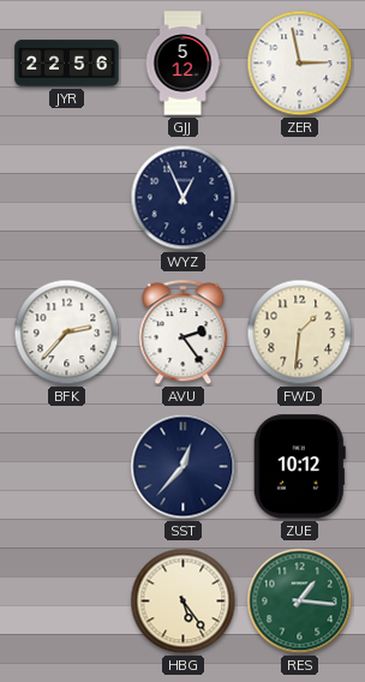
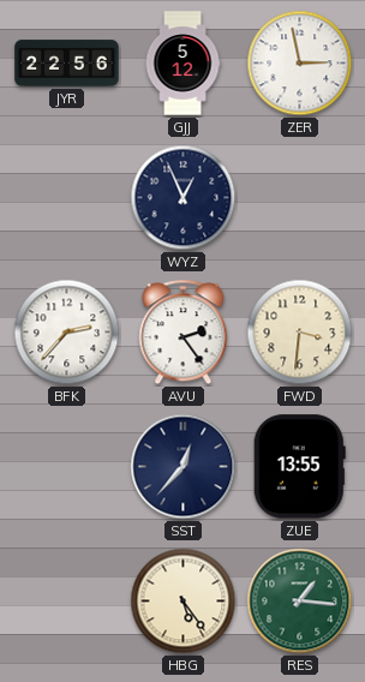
FWD: 1:31 -> 3:31
ZUE: 10:12 -> 13:55
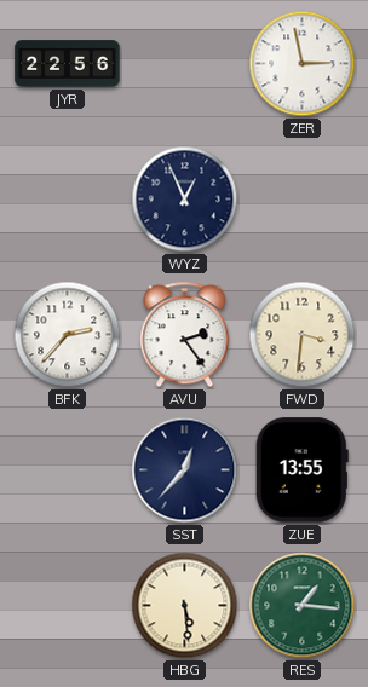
GJJ: 5:12 -> none
HBG: 5:24 -> 5:29
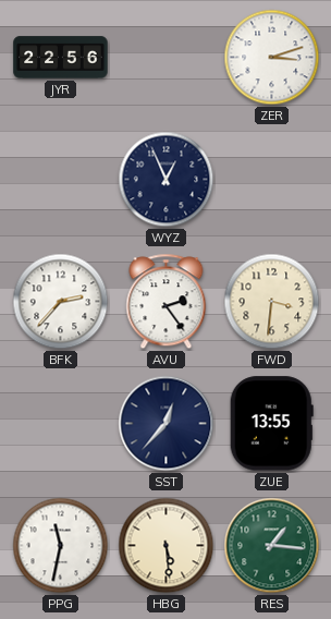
ZER: 2:58 -> 3:12
PPG: none -> 11:32
